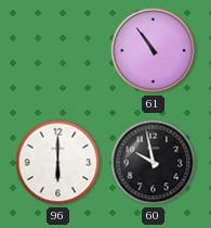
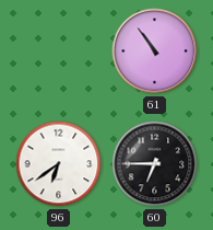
96: 6:00 -> 6:39
60: 9:58 -> 6:45
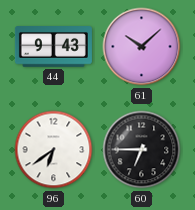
44: none -> 9:43
61: 10:54 -> 10:08
